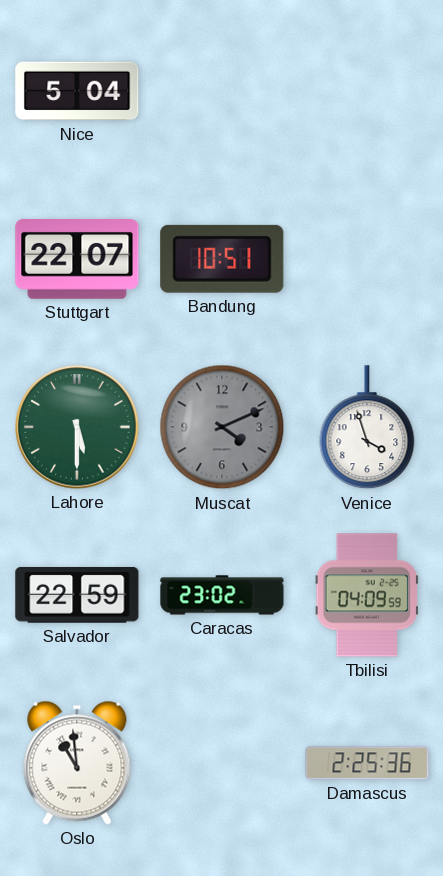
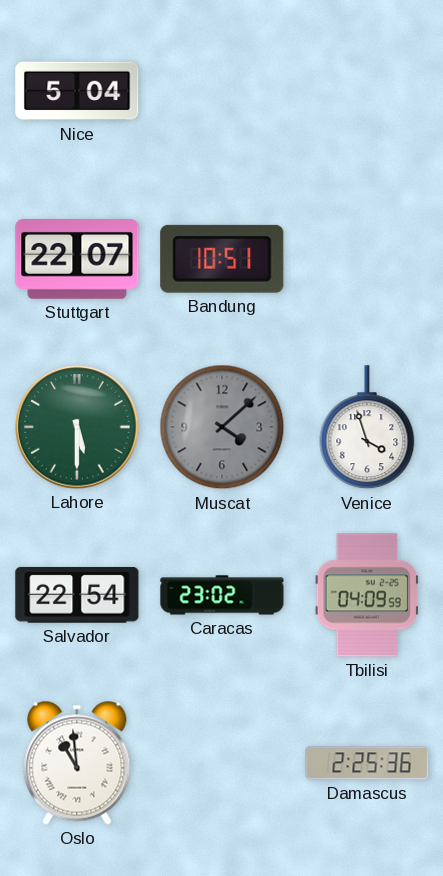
Muscat: 4:11 -> 4:08
Salvador: 22:59 -> 22:54
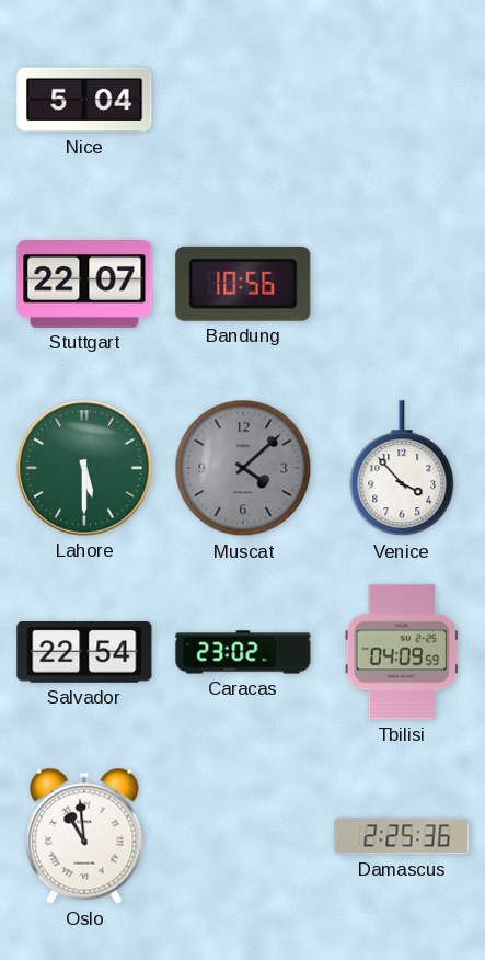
Bandung: 10:51 -> 10:56
Venice: 3:57 -> 3:53
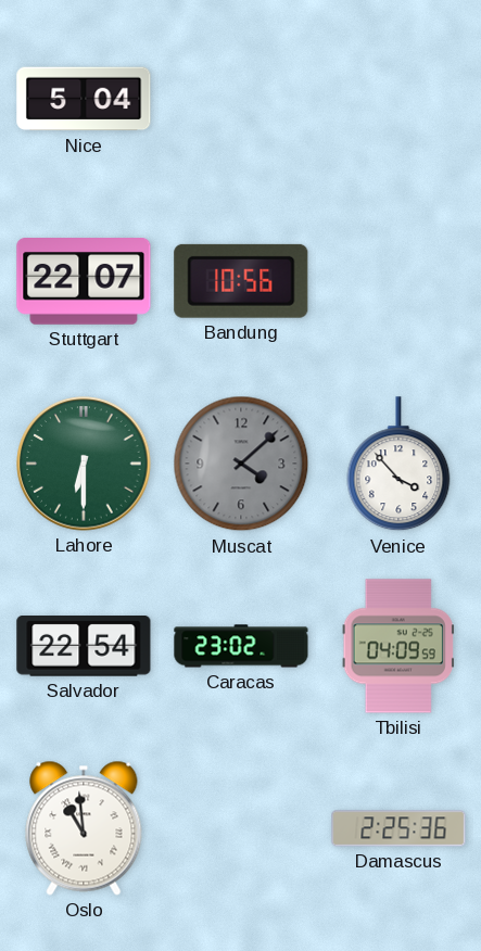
Lahore: 5:30 -> 6:30
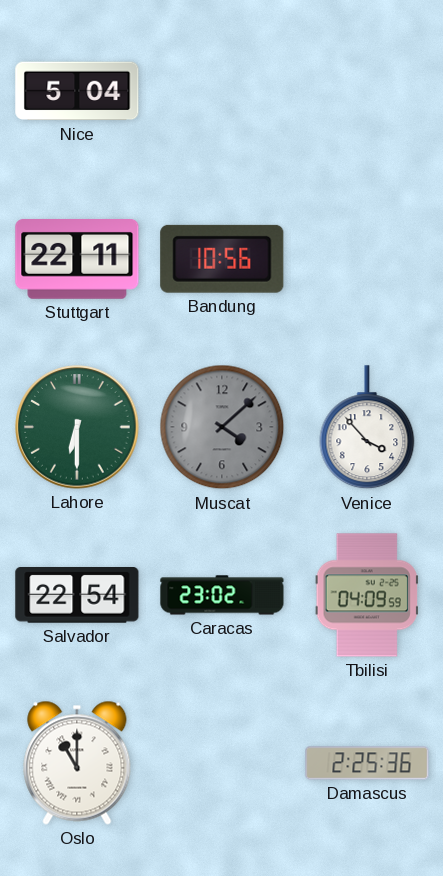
Stuttgart: 22:07 -> 22:11
Oslo: 10:59 -> 11:00
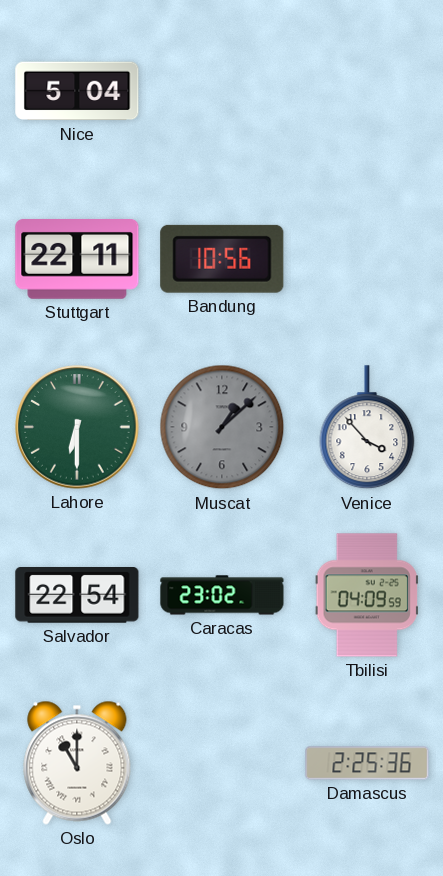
Muscat: 4:08 -> 1:08
